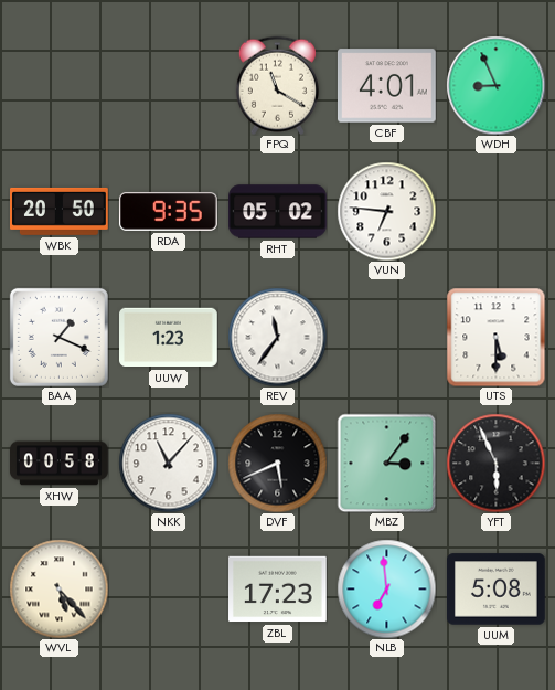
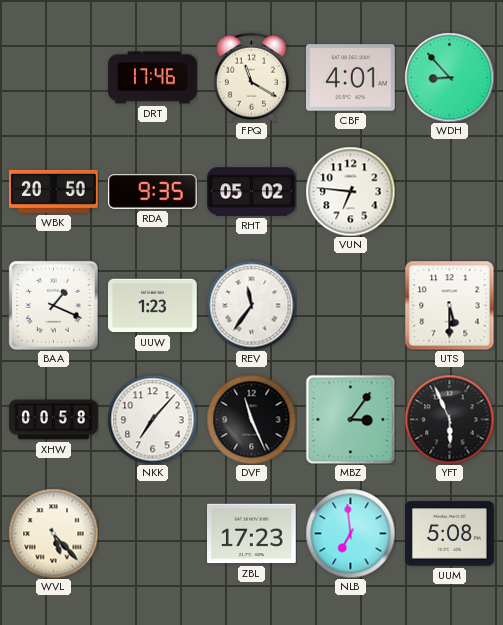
DRT: none -> 17:46
WDH: 8:56 -> 8:53
NKK: 11:07 -> 7:07
DVF: 5:41 -> 11:26
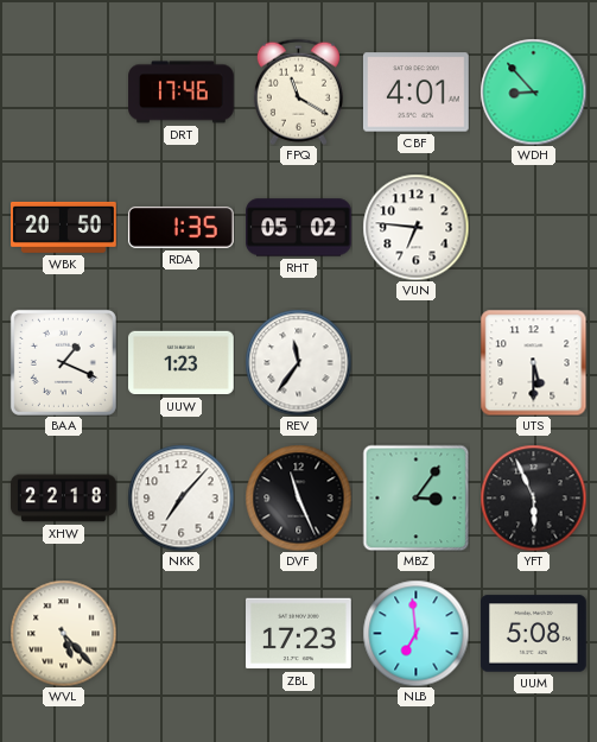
RDA: 9:35 -> 1:35
XHW: 00:58 -> 22:18
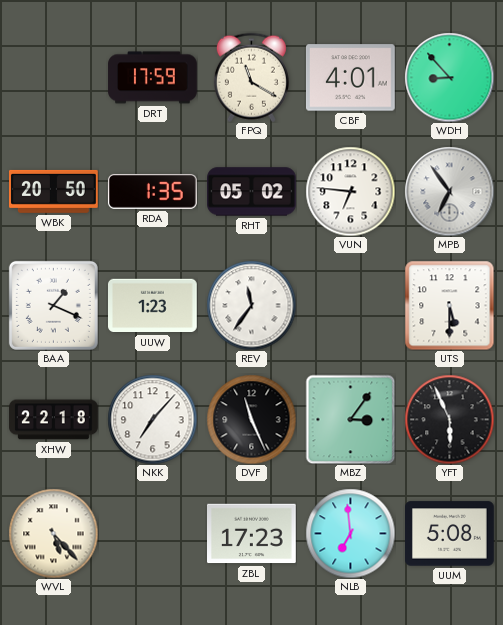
DRT: 17:46 -> 17:59
MPB: none -> 6:54
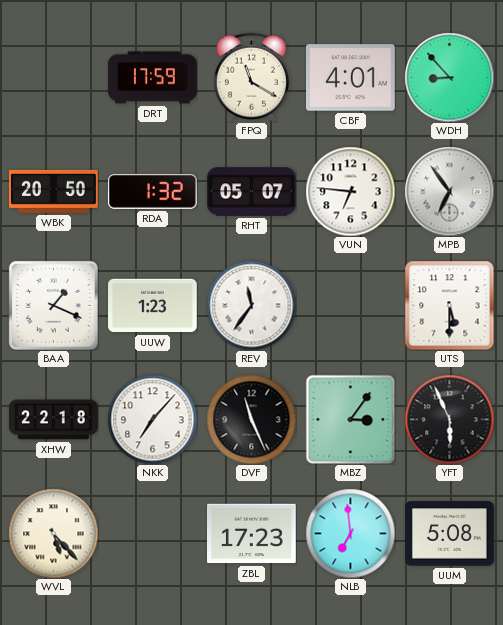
RDA: 1:35 -> 1:32
RHT: 05:02 -> 05:07
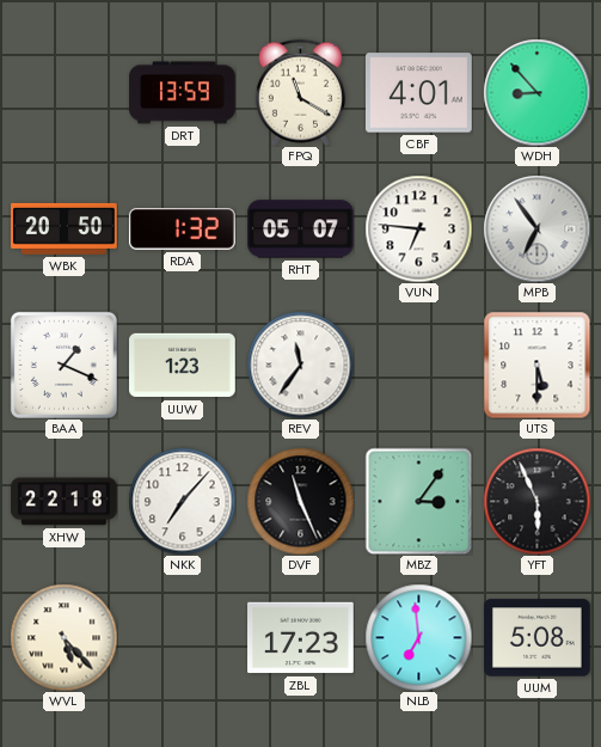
DRT: 17:59 -> 13:59
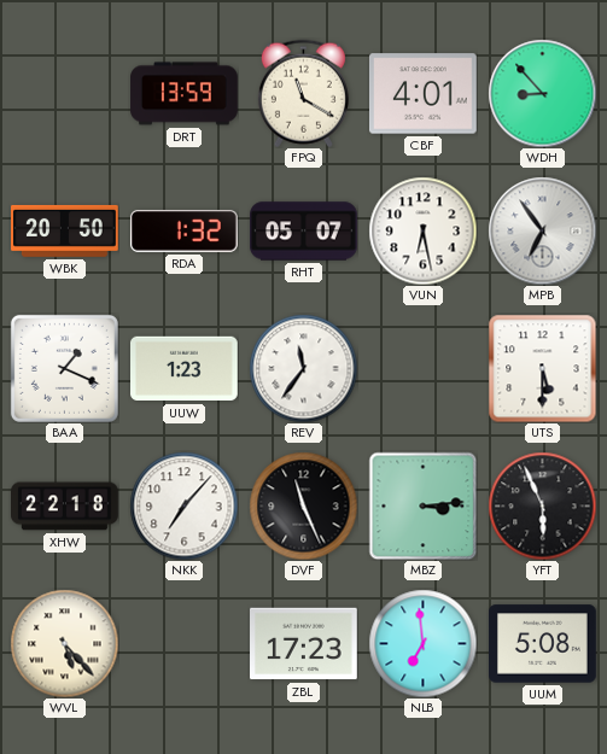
VUN: 6:46 -> 6:28
MBZ: 3:06 -> 3:14
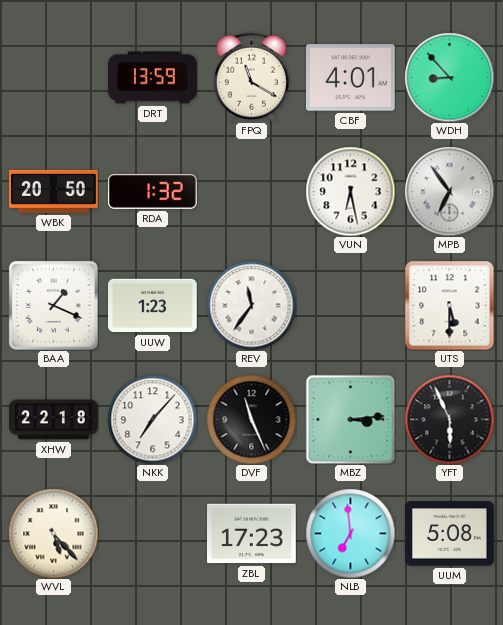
RHT: 05:07 -> none
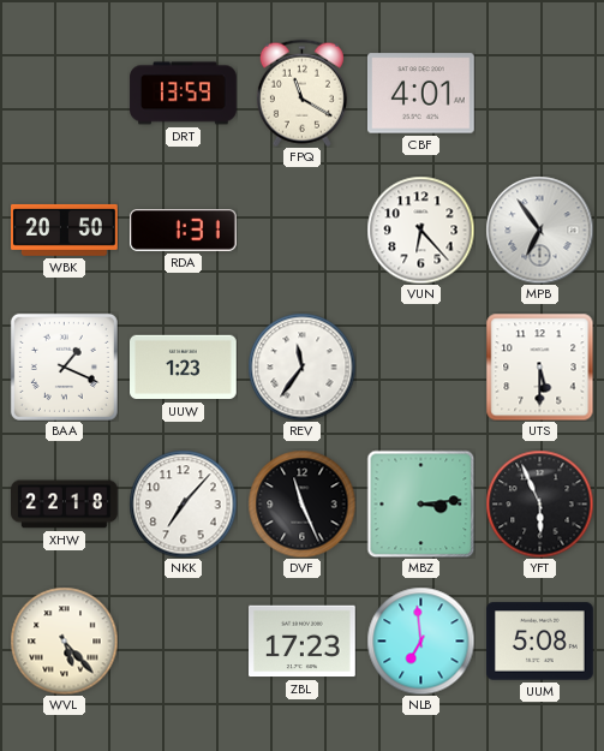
WDH: 8:53 -> none
RDA: 1:32 -> 1:31
VUN: 6:28 -> 6:23
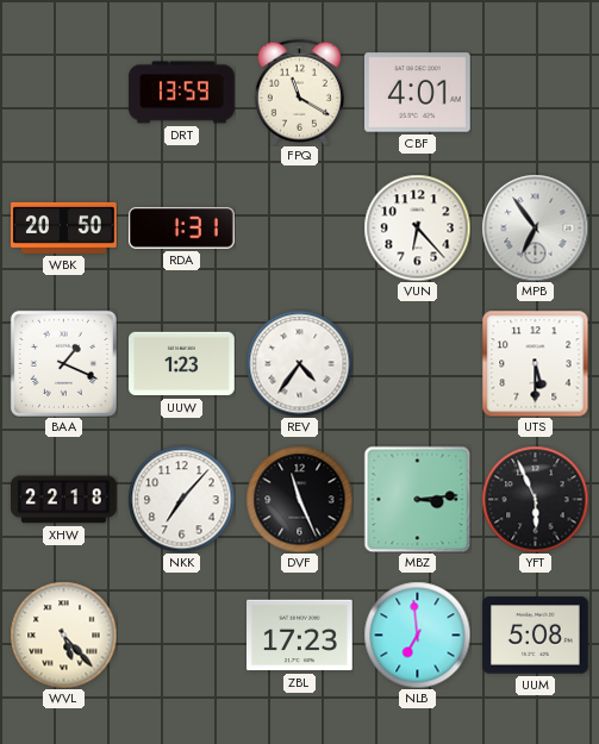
REV: 11:36 -> 4:36
